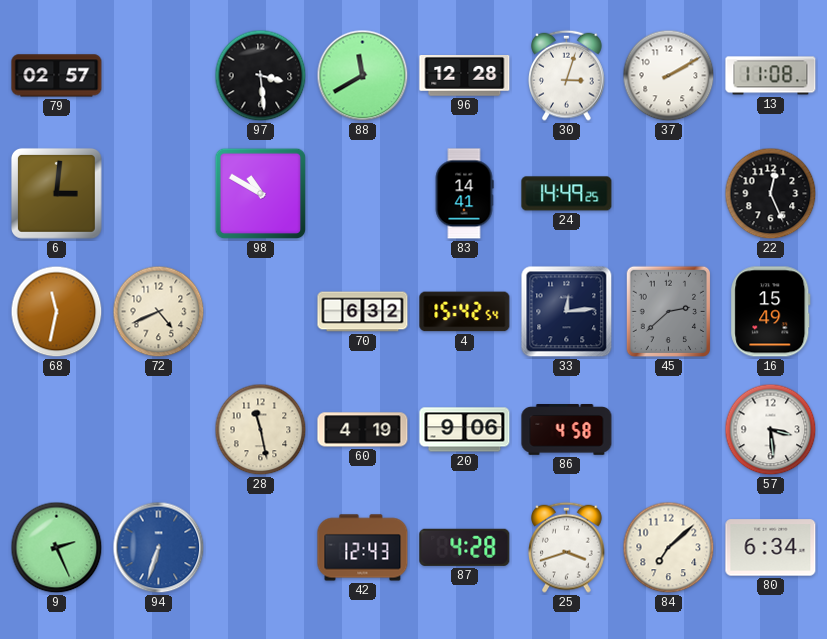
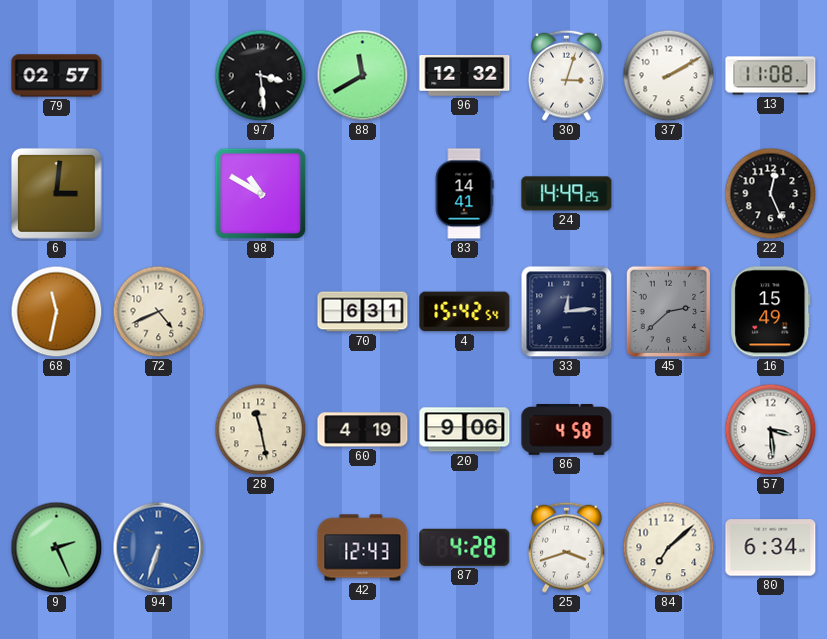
96: 12:28 -> 12:32
70: 6:32 -> 6:31
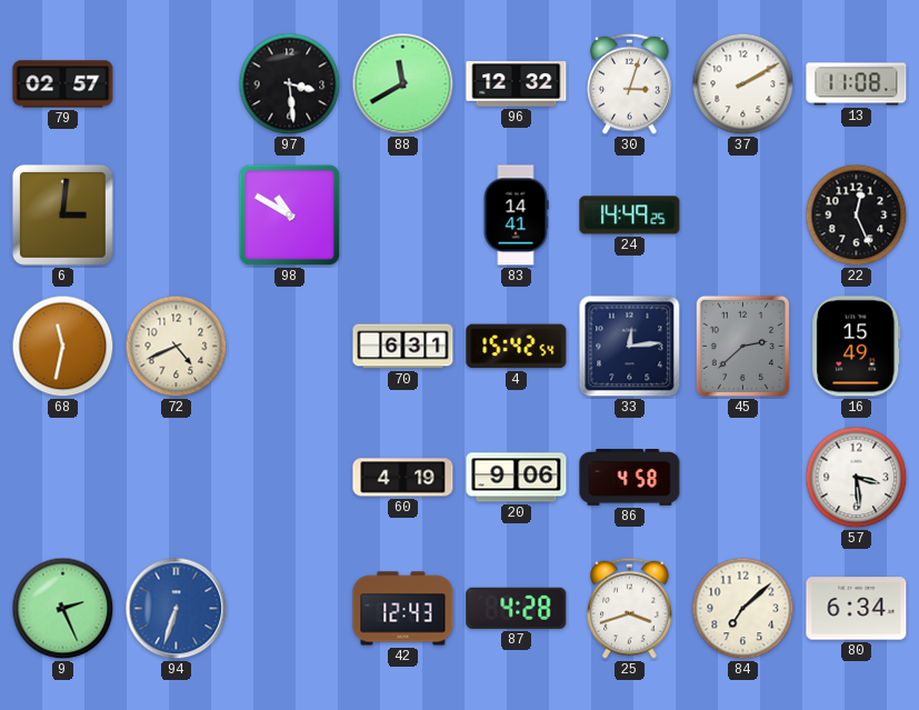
28: 11:28 -> none
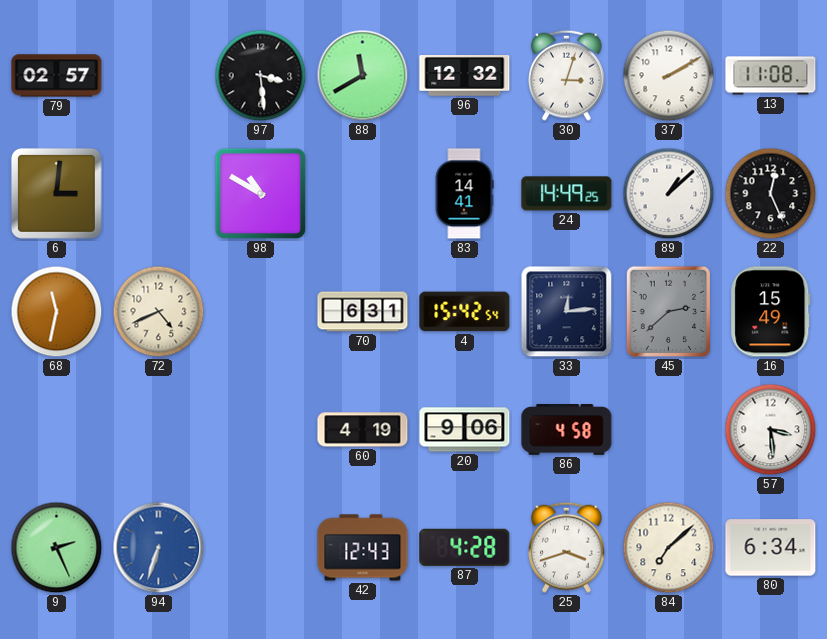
89: none -> 1:08
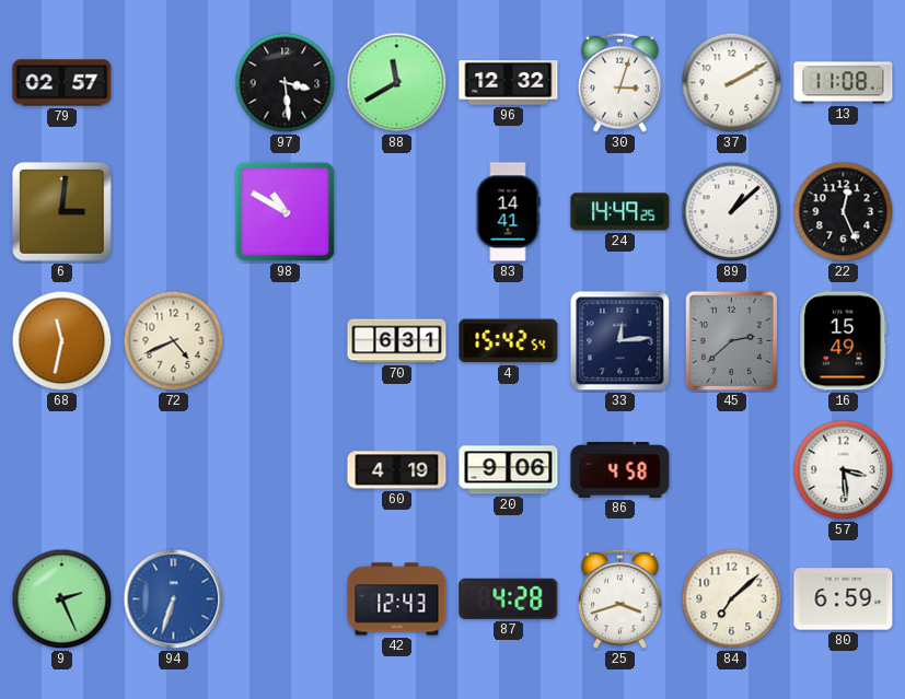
80: 6:34 -> 6:59
